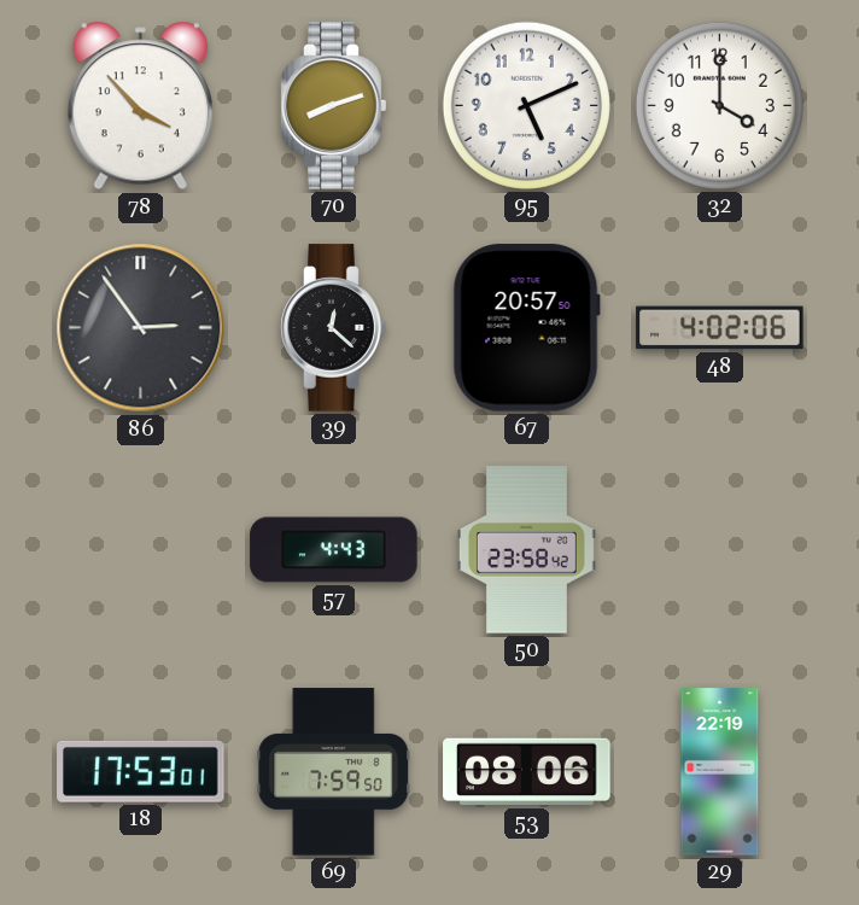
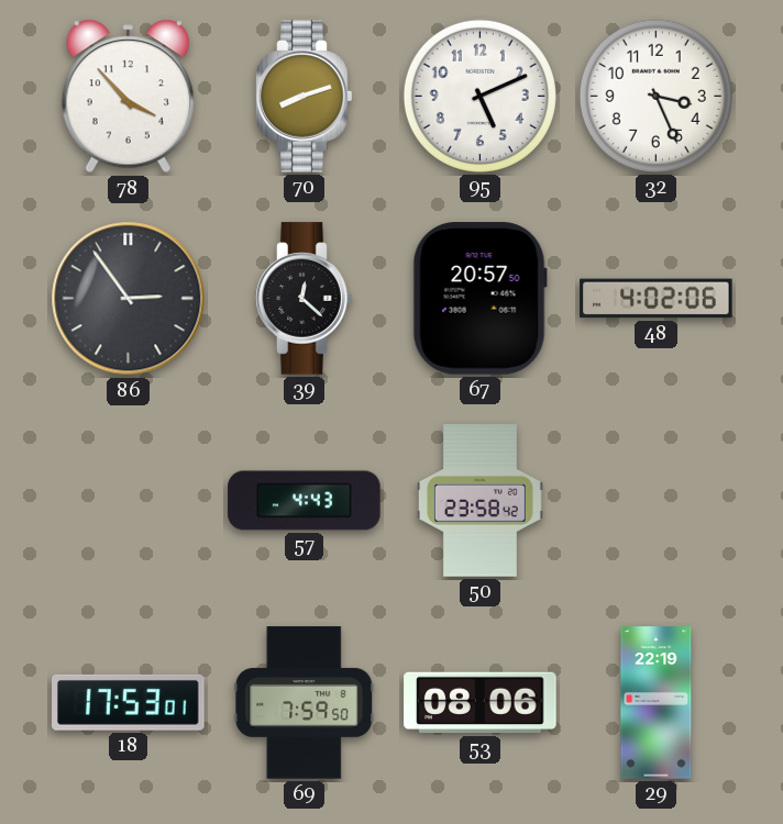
32: 4:00 -> 3:26
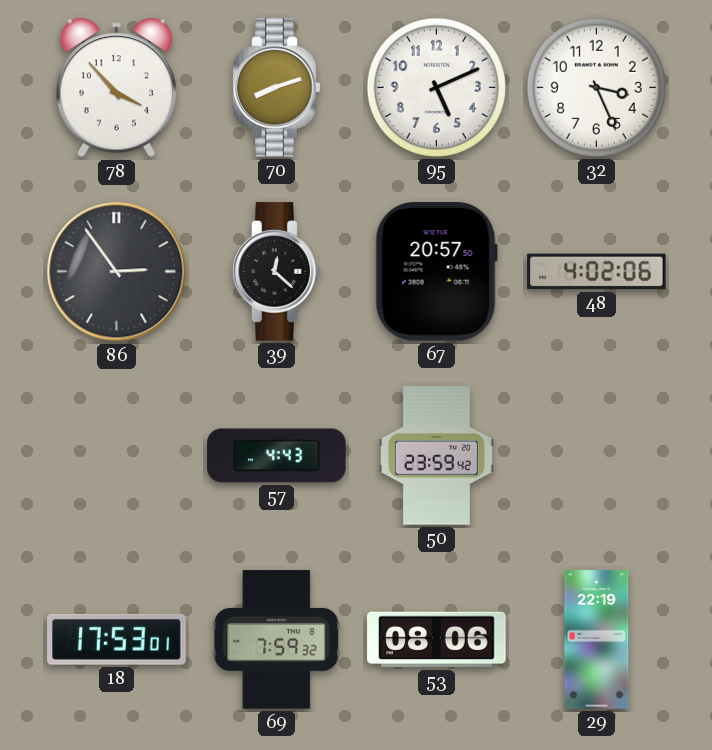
50: 23:58 -> 23:59
69: 7:59:50 -> 7:59:32
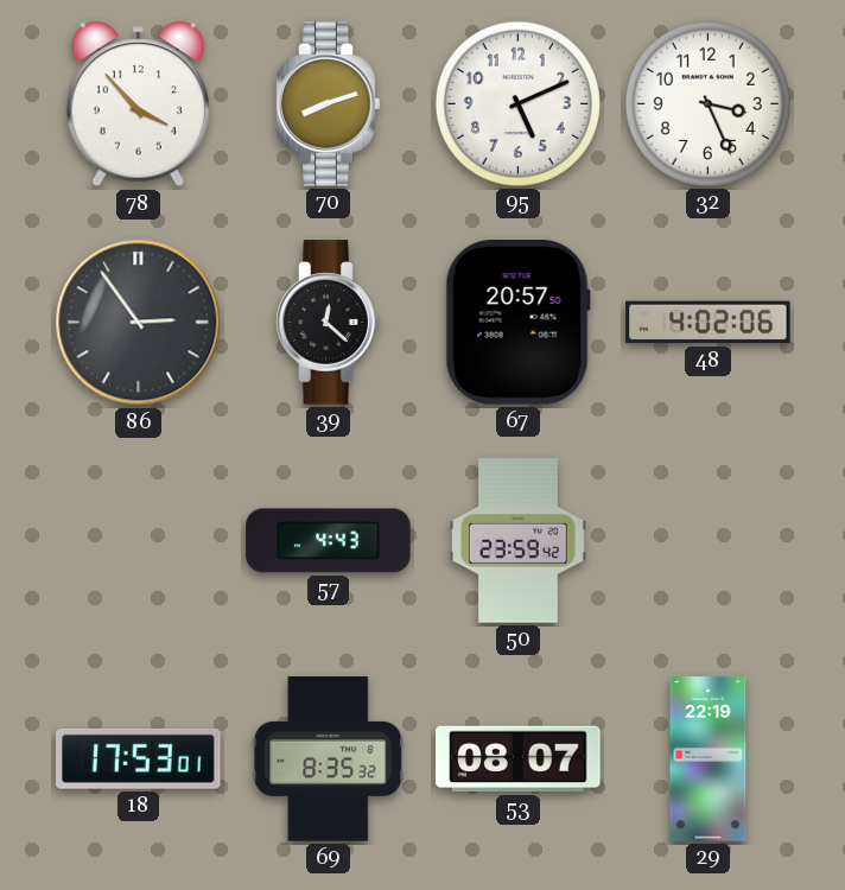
69: 7:59 -> 8:35
53: 08:06 -> 08:07
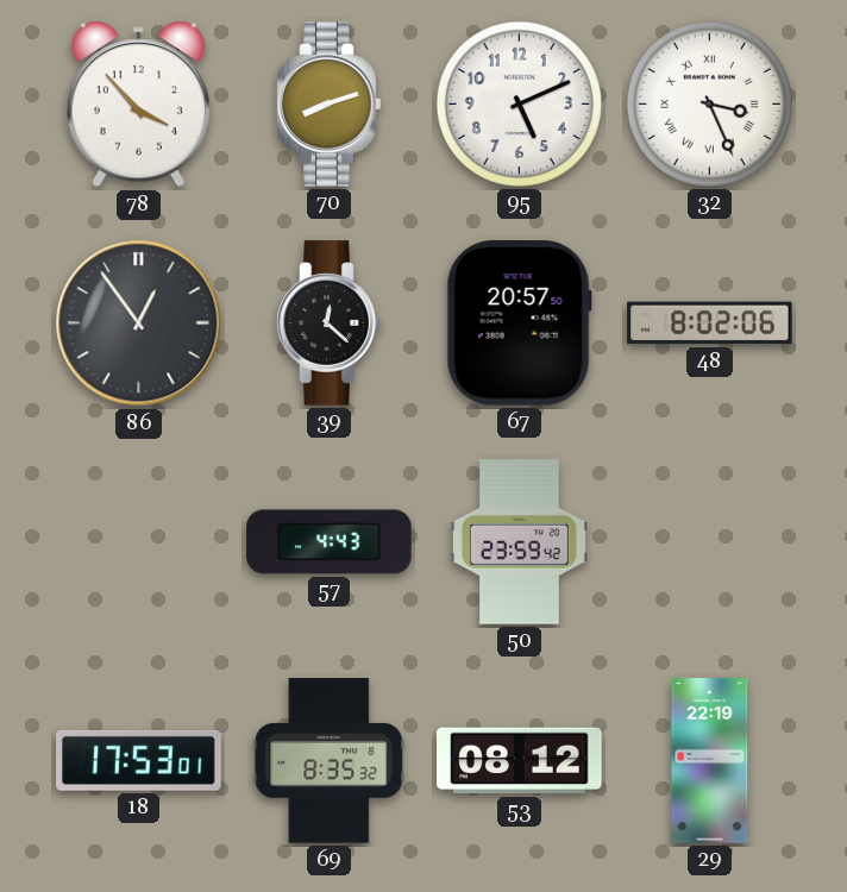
32 numerals: Arabic -> Roman
86: 2:54 -> 12:54
48: 4:02 -> 8:02
53: 08:07 -> 08:12
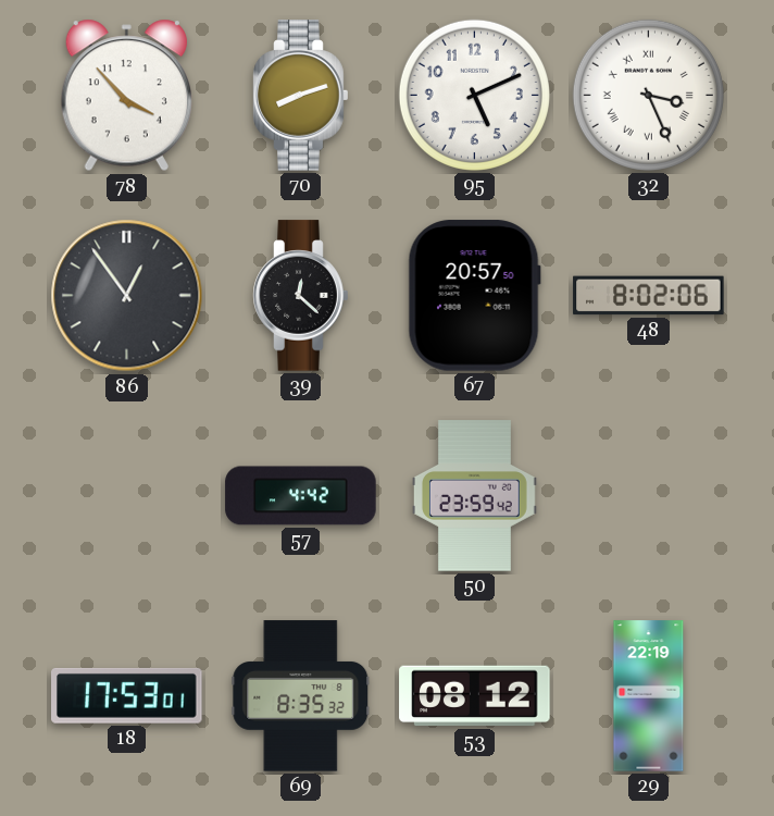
57: 4:43 -> 4:42
